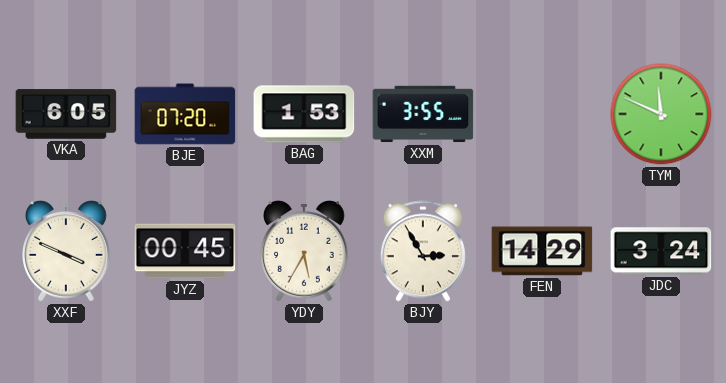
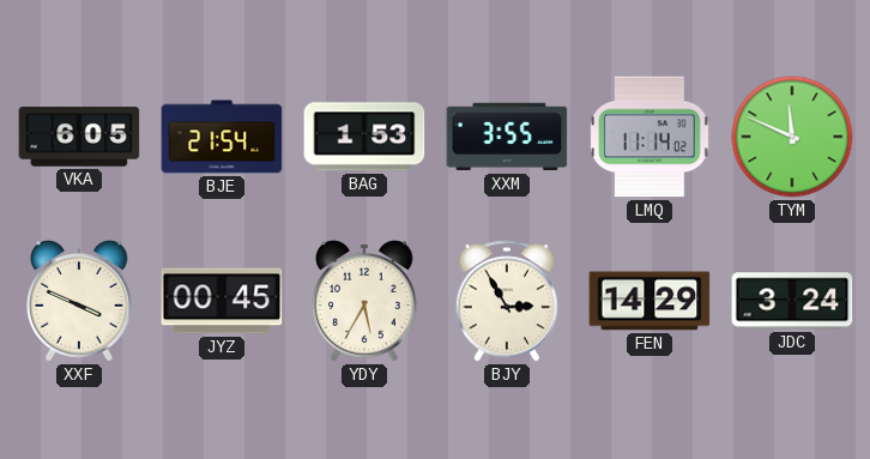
BJE: 07:20 -> 21:54
LMQ: none -> 11:14
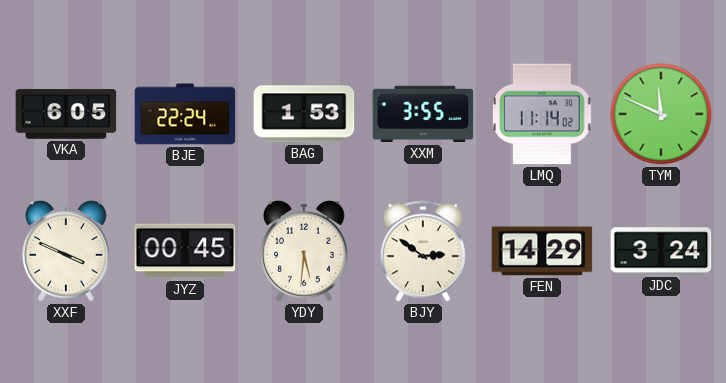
BJE: 21:54 -> 22:24
YDY: 5:35 -> 5:31
BJY: 2:55 -> 2:51
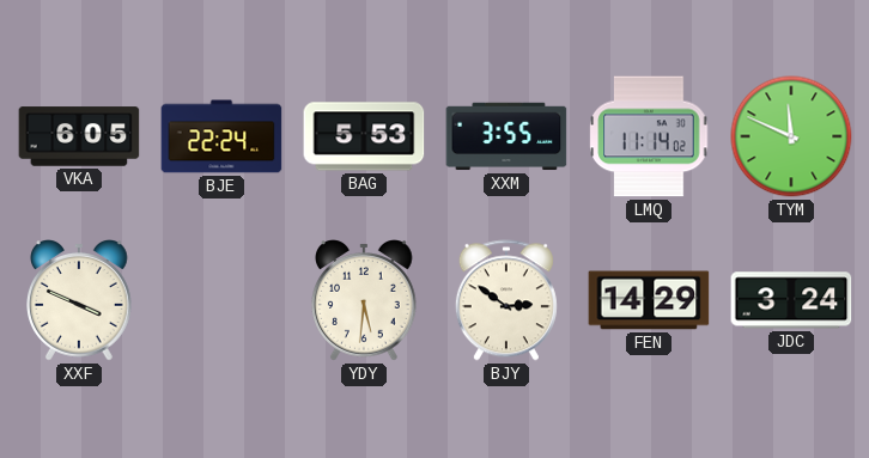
BAG: 1:53 -> 5:53
JYZ: 00:45 -> none
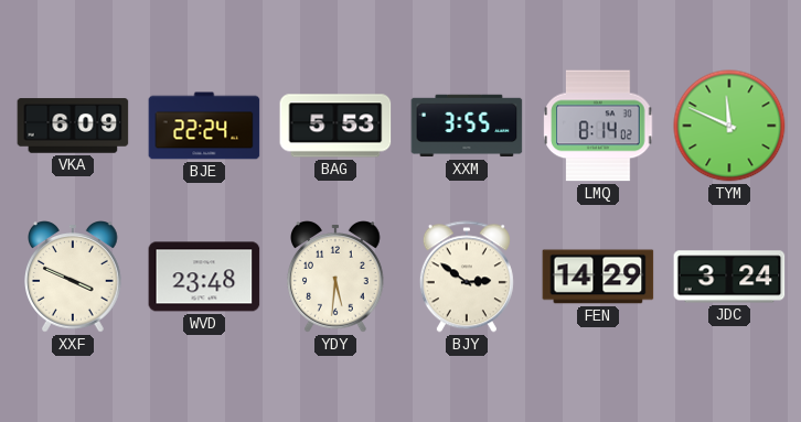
VKA: 6:05 -> 6:09
LMQ: 11:14 -> 8:14
WVD: none -> 23:48
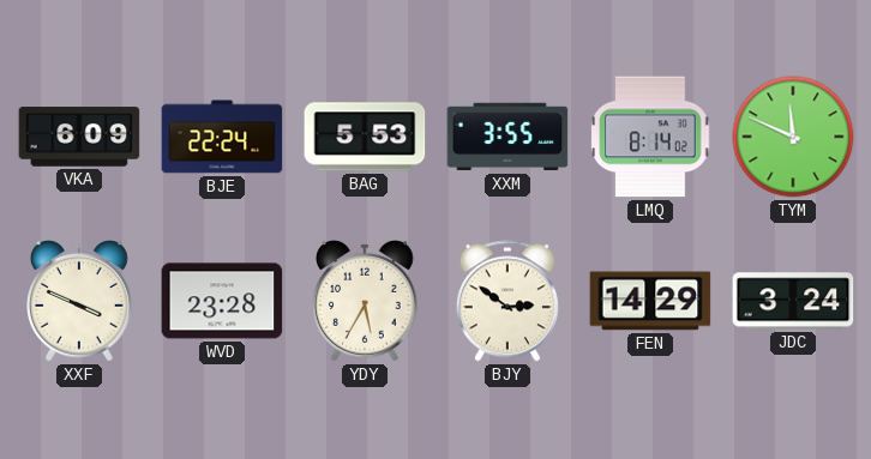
WVD: 23:48 -> 23:28
YDY: 5:31 -> 5:35
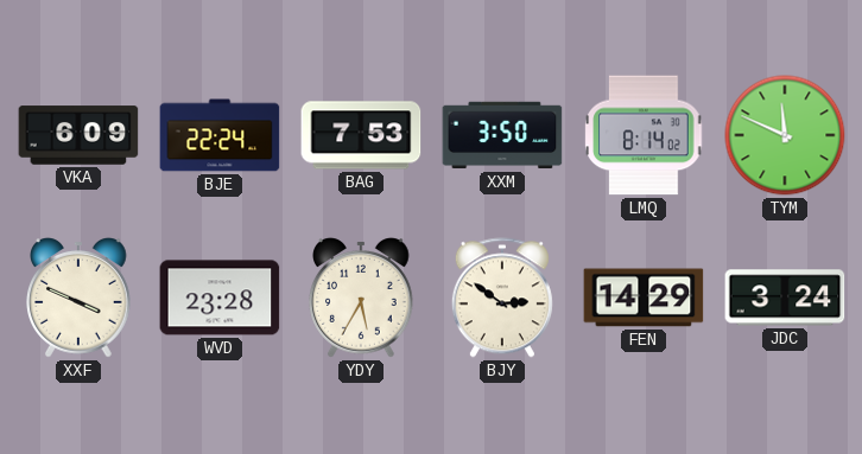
BAG: 5:53 -> 7:53
XXM: 3:55 -> 3:50
